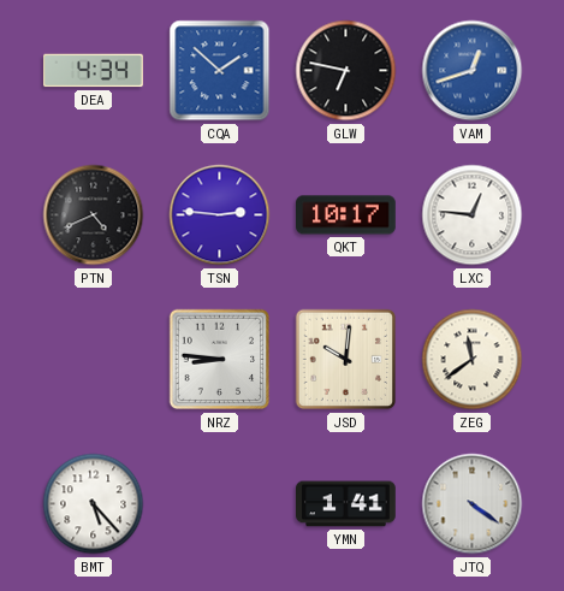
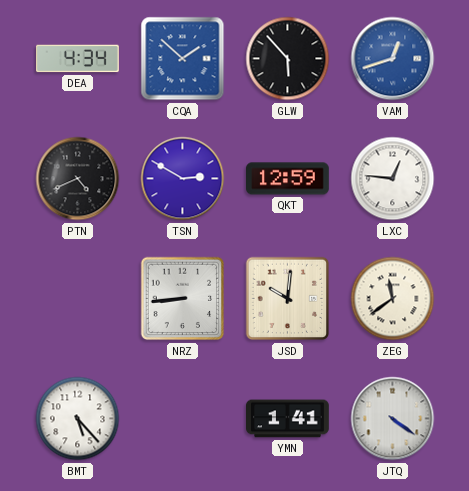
GLW: 6:47 -> 5:53
TSN: 2:46 -> 2:50
QKT: 10:17 -> 12:59
NRZ: 8:46 -> 8:44
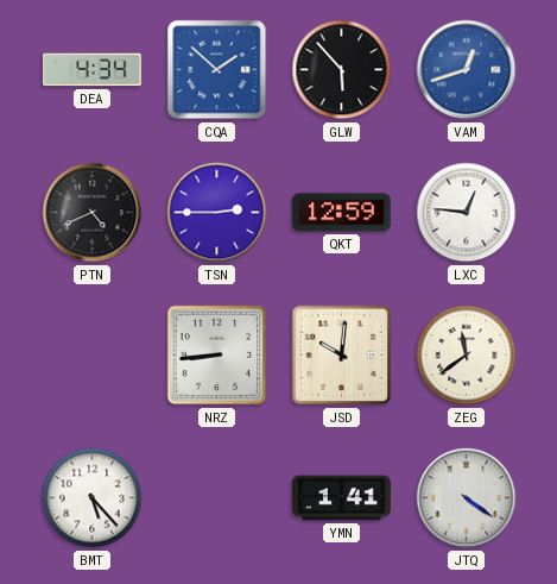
TSN: 2:50 -> 2:45
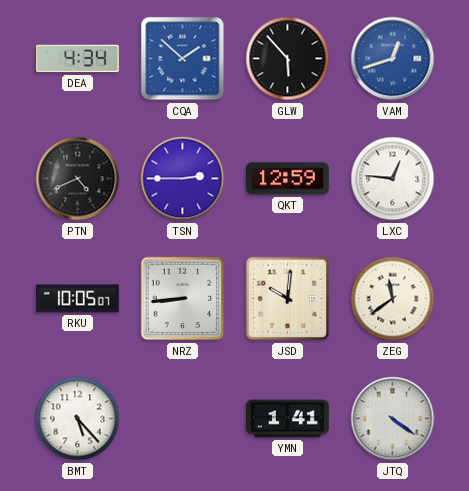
RKU: none -> 10:05
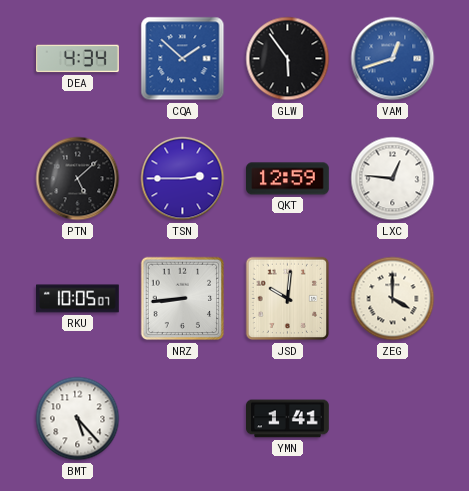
GLW: 5:53 -> 5:54
PTN: 4:41 -> 5:08
ZEG: 11:39 -> 4:00
JTQ: 4:21 -> none
